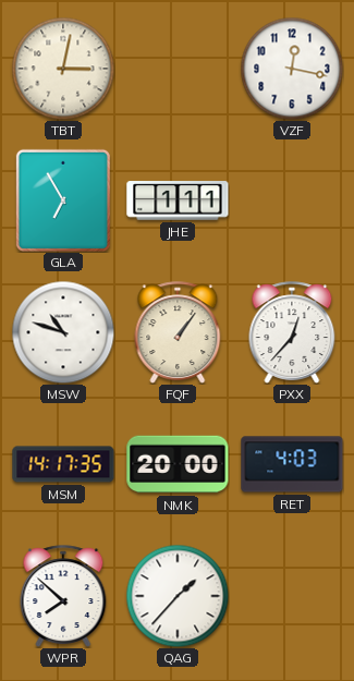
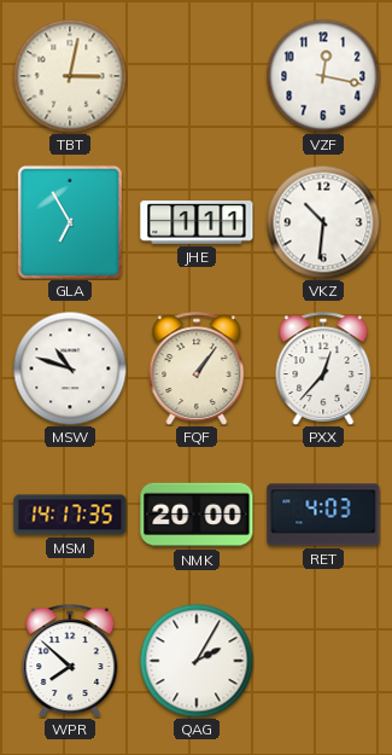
VKZ: none -> 10:31
QAG: 1:37 -> 2:05
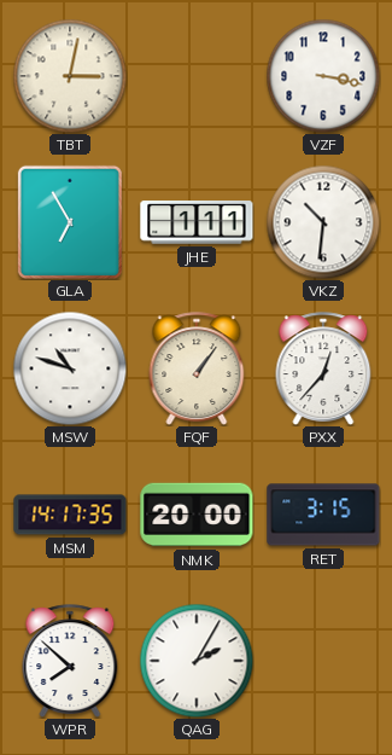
VZF: 12:17 -> 3:17
RET: 4:03 -> 3:15
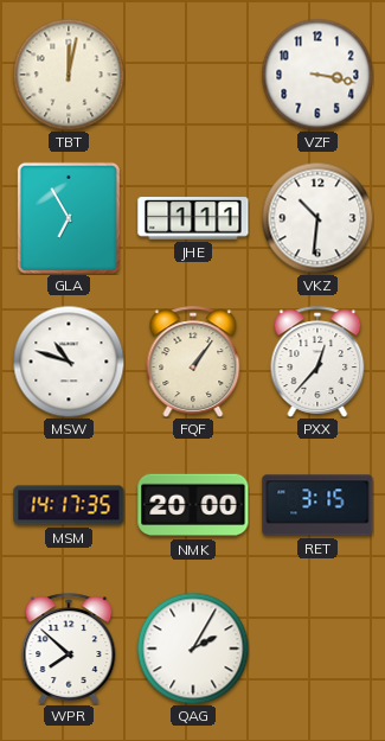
TBT: 3:02 -> 12:02
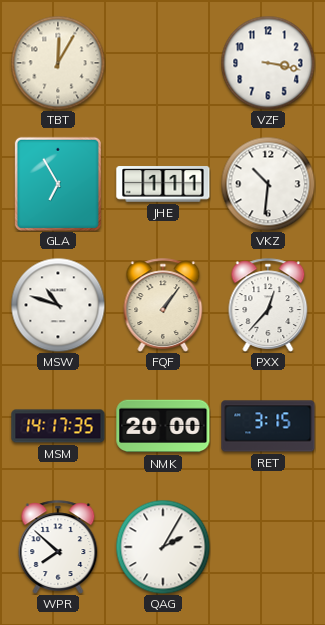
TBT: 12:02 -> 12:05
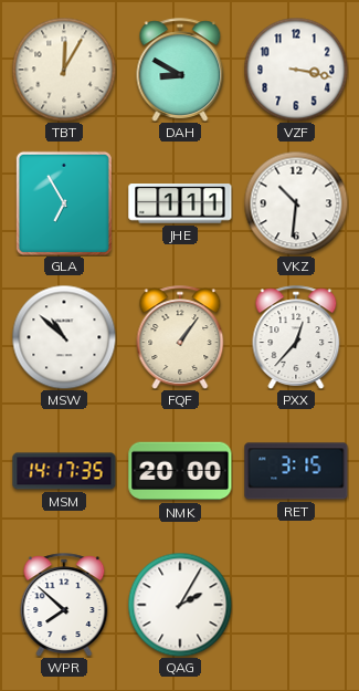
DAH: none -> 8:50
MSW: 10:48 -> 10:52
